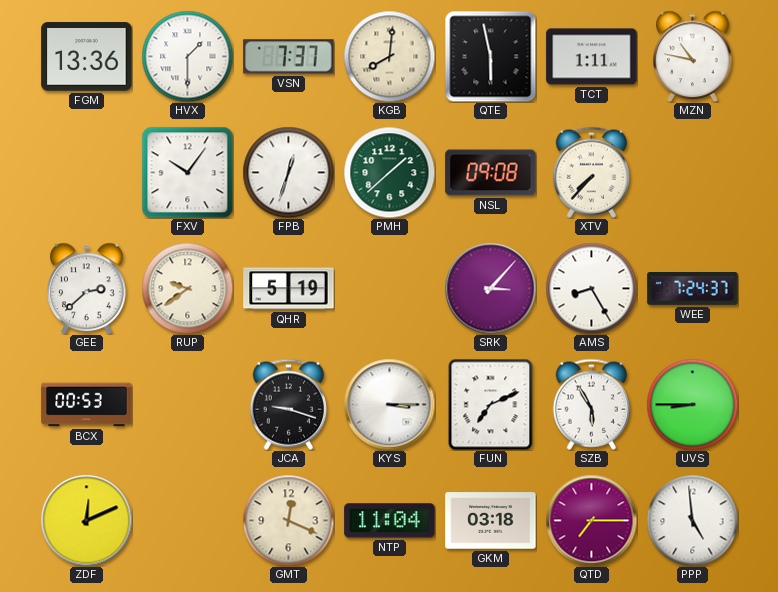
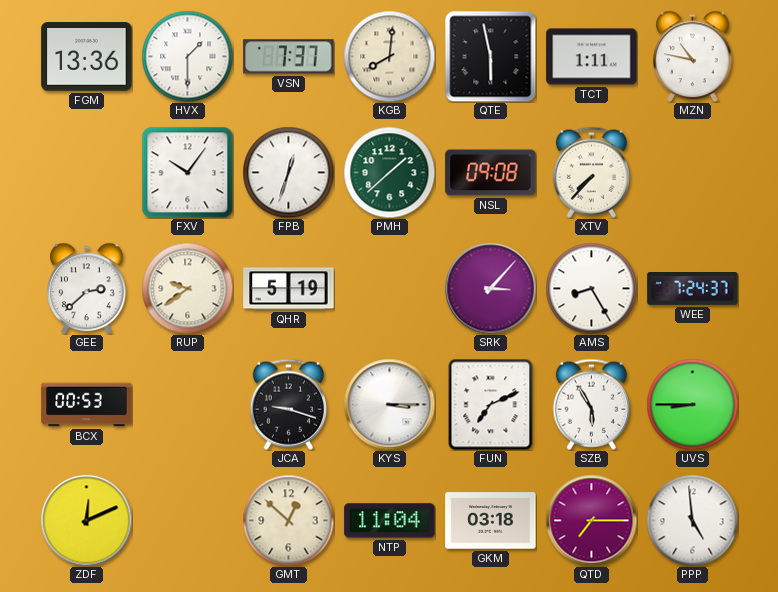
GMT: 12:19 -> 12:52
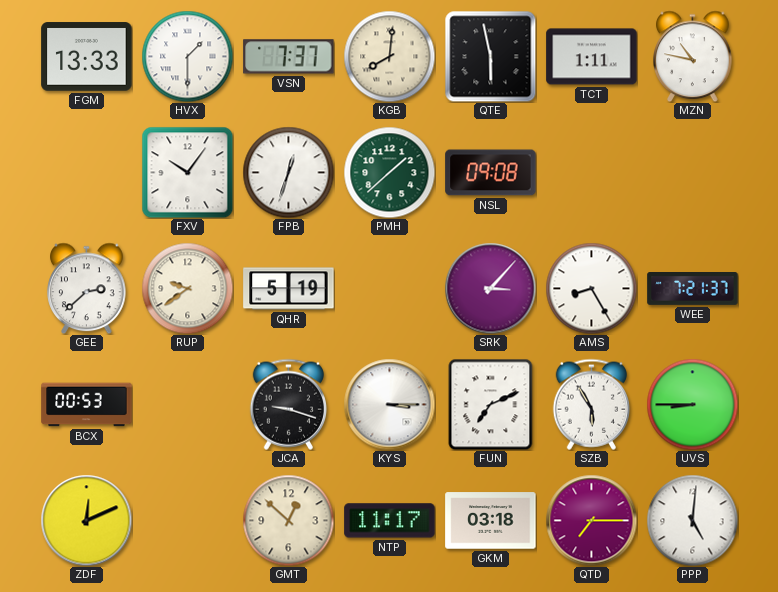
FGM: 13:36 -> 13:33
XTV: 7:37 -> none
WEE: 7:24 -> 7:21
NTP: 11:04 -> 11:17
PPP: 4:59 -> 5:01
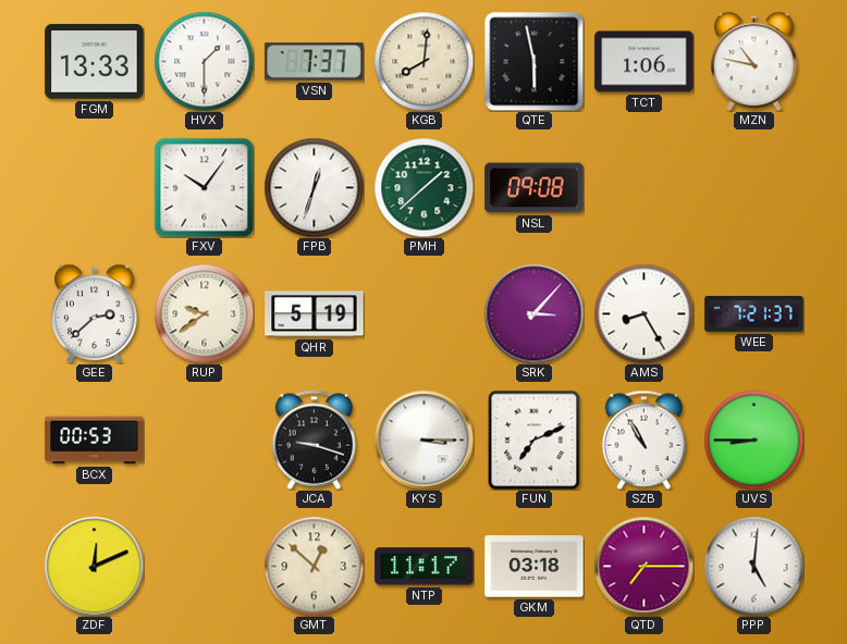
TCT: 1:11 -> 1:06
SZB: 5:55 -> 10:55
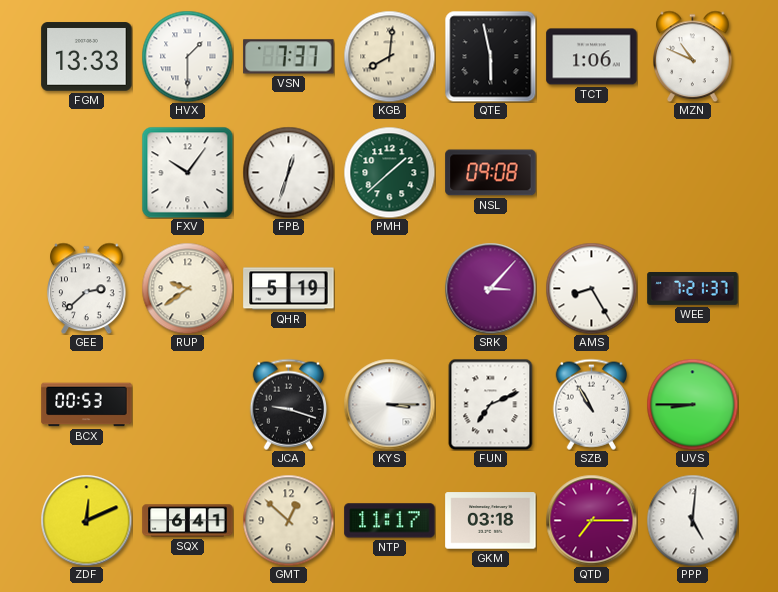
MZN: 10:47 -> 10:49
SQX: none -> 6:41
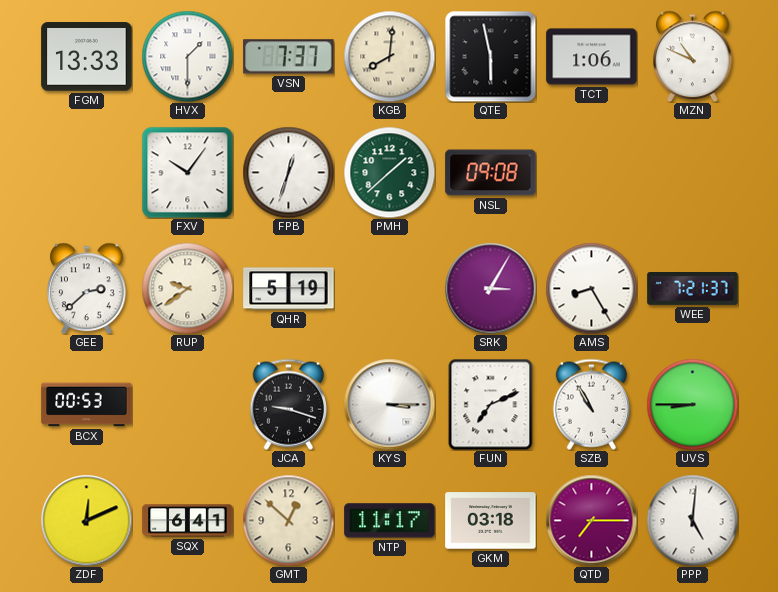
SRK: 3:07 -> 3:05
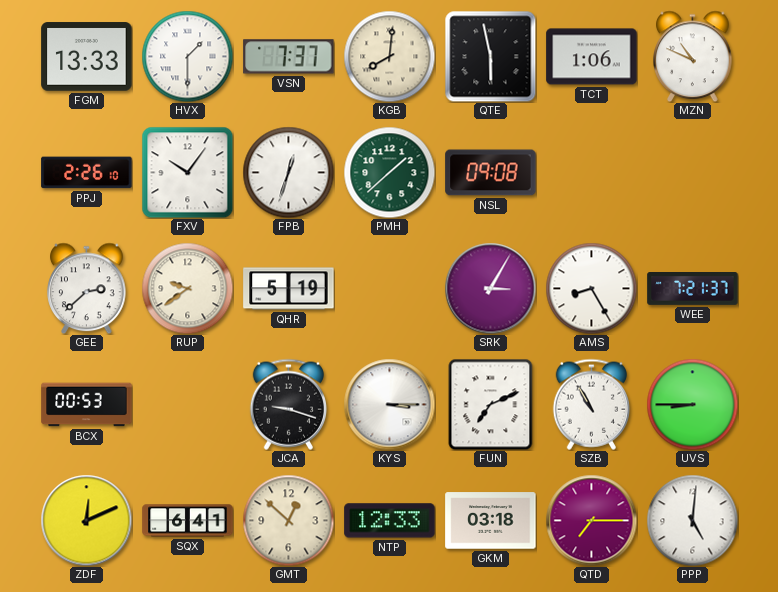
PPJ: none -> 2:26
NTP: 11:17 -> 12:33
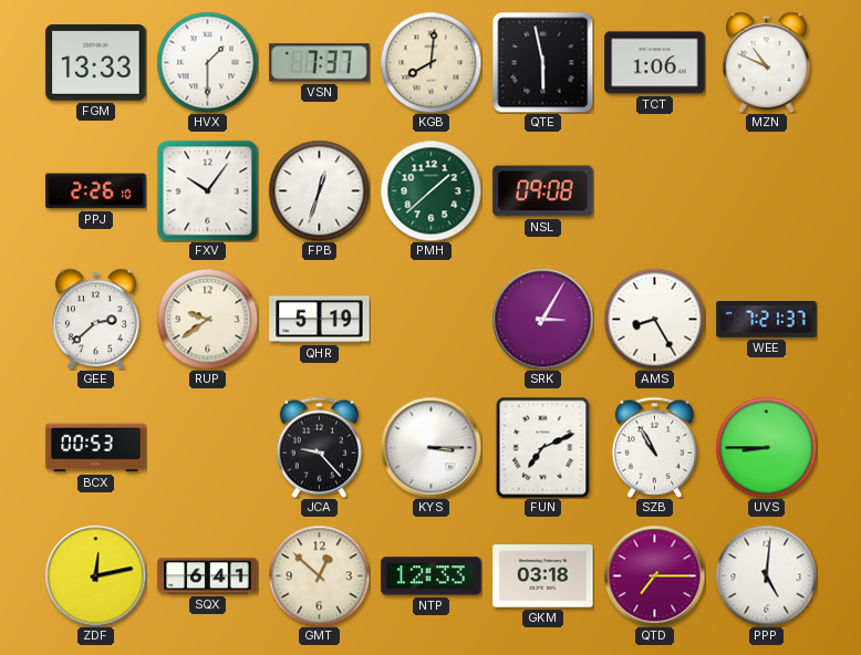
JCA: 9:18 -> 9:23
ZDF: 12:11 -> 12:13
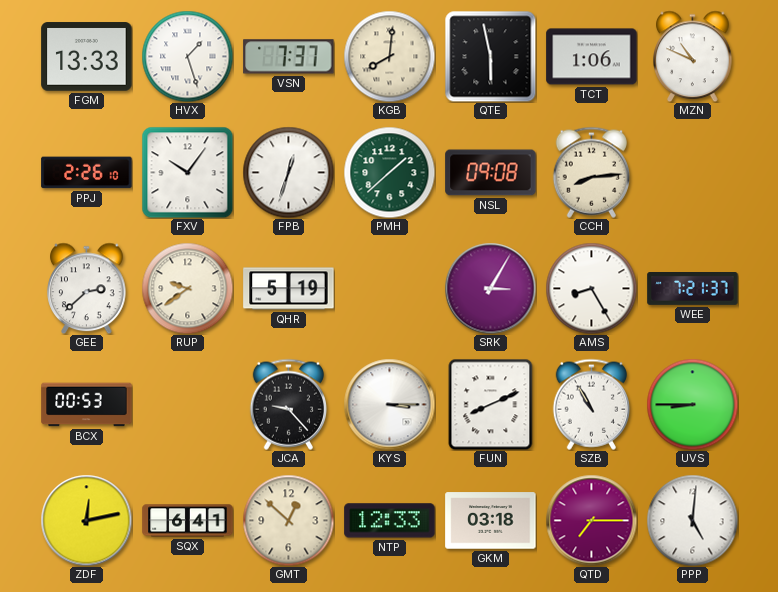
HVX: 1:30 -> 1:27
CCH: none -> 8:14
FUN: 7:11 -> 8:11
